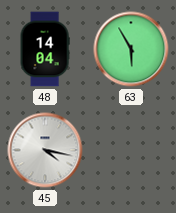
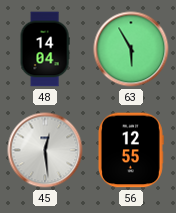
45: 4:17 -> 12:29
56: none -> 12:55
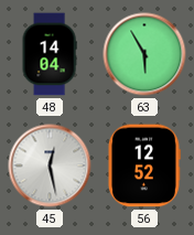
45: 12:29 -> 12:28
56: 12:55 -> 12:52
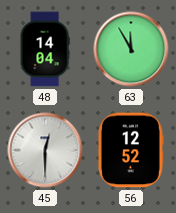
63: 5:55 -> 11:55
45: 12:28 -> 12:30
